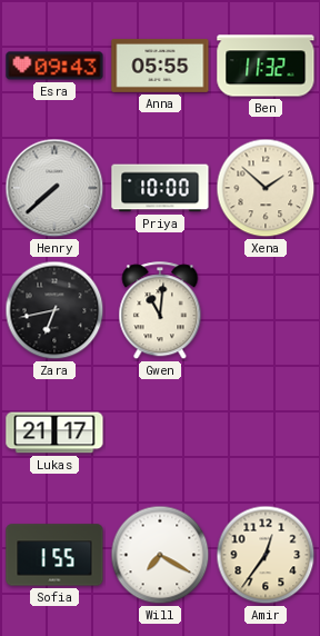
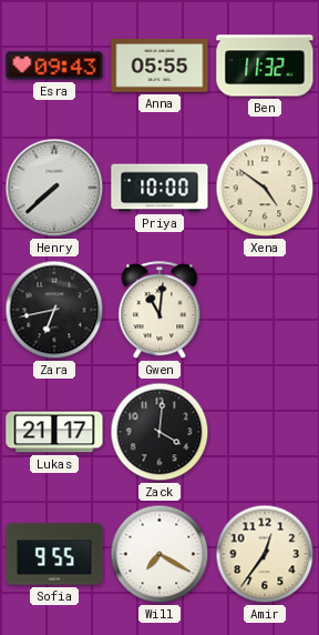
Xena: 1:52 -> 4:51
Zack: none -> 4:01
Sofia: 1:55 -> 9:55
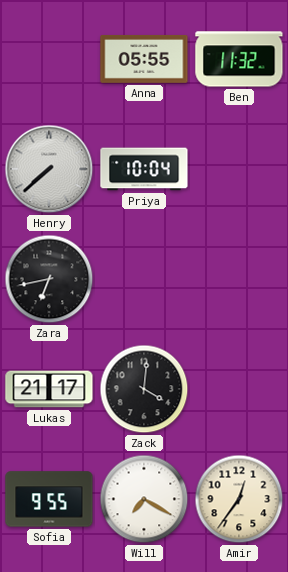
Esra: 09:43 -> none
Priya: 10:00 -> 10:04
Xena: 4:51 -> none
Gwen: 11:01 -> none
